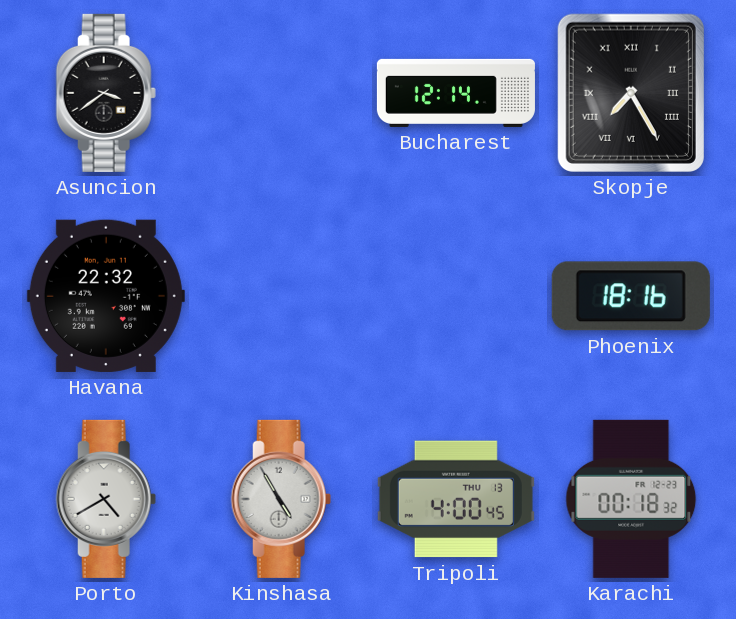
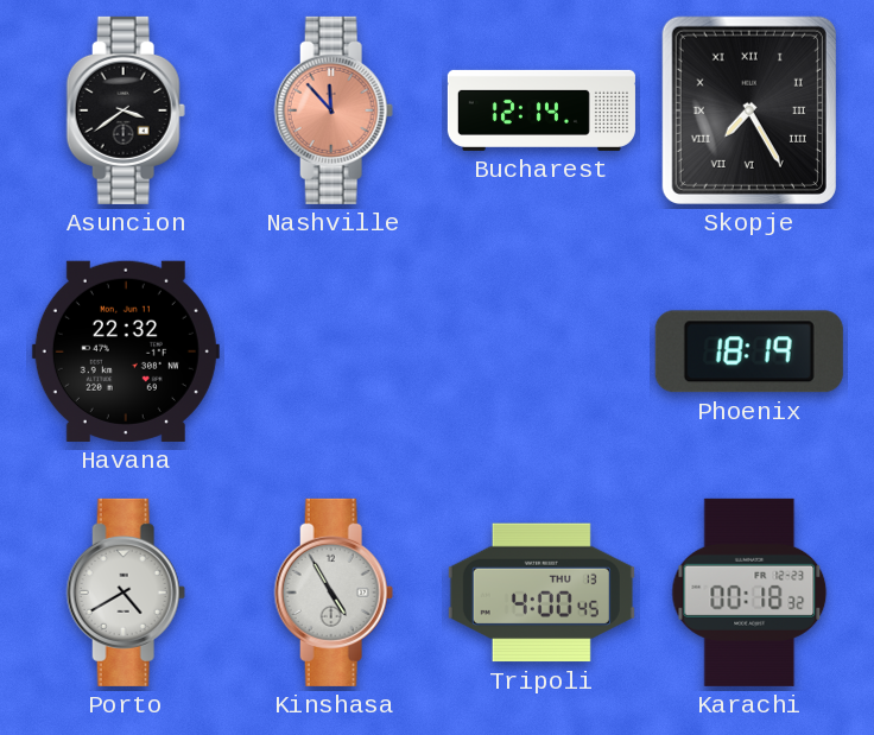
Nashville: none -> 11:53
Phoenix: 18:16 -> 18:19
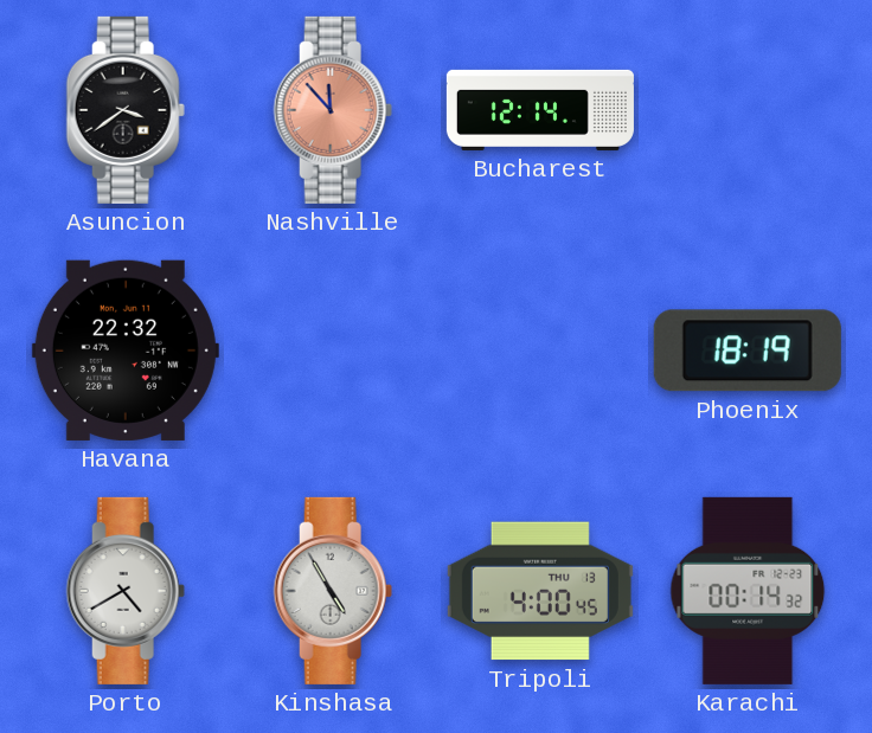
Skopje: 7:25 -> none
Karachi: 00:18 -> 00:14
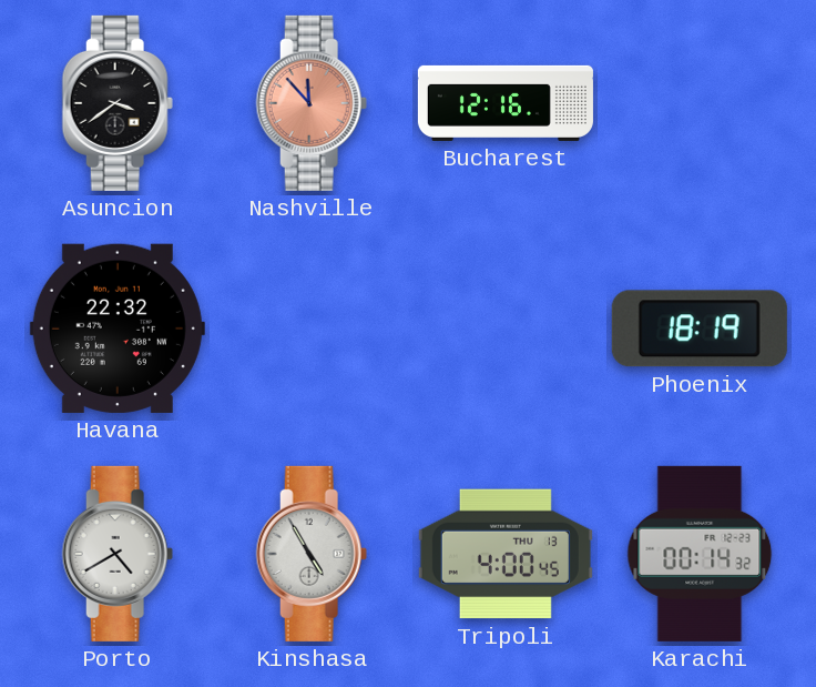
Bucharest: 12:14 -> 12:16
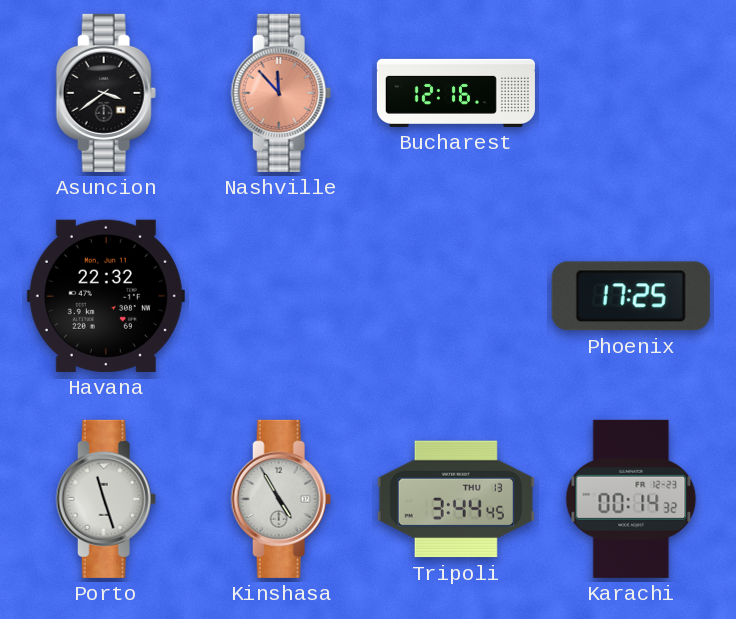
Phoenix: 18:19 -> 17:25
Porto: 4:40 -> 11:27
Tripoli: 4:00 -> 3:44
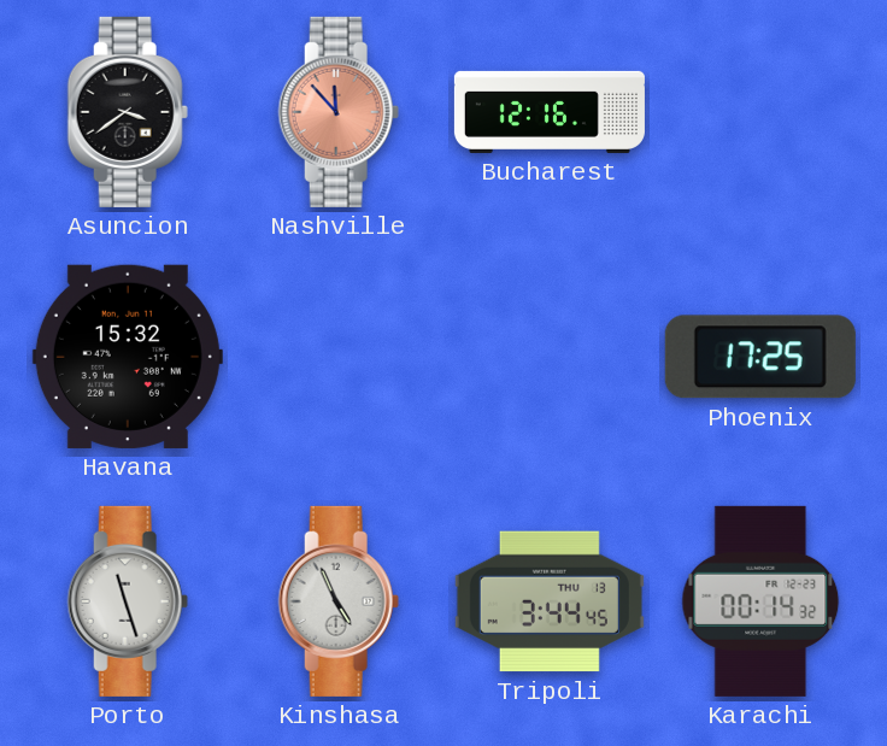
Havana: 22:32 -> 15:32
Kinshasa: 4:55 -> 4:56
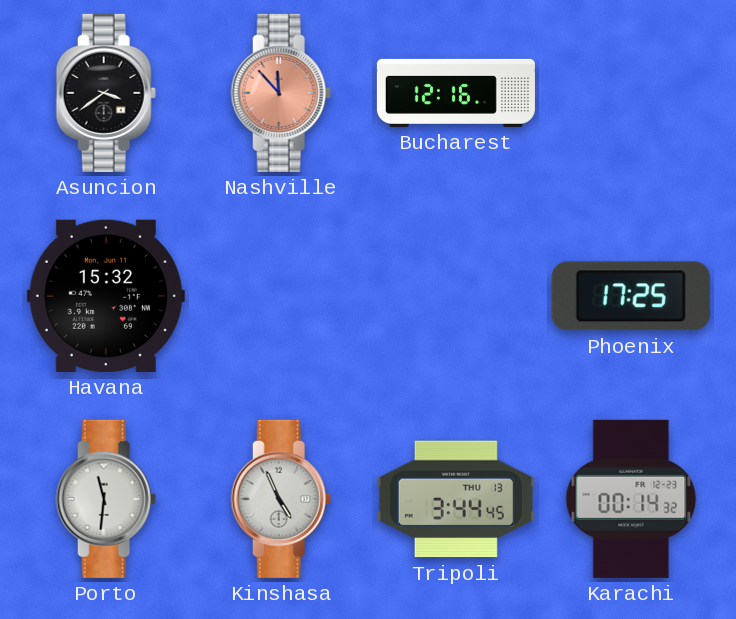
Porto: 11:27 -> 11:31
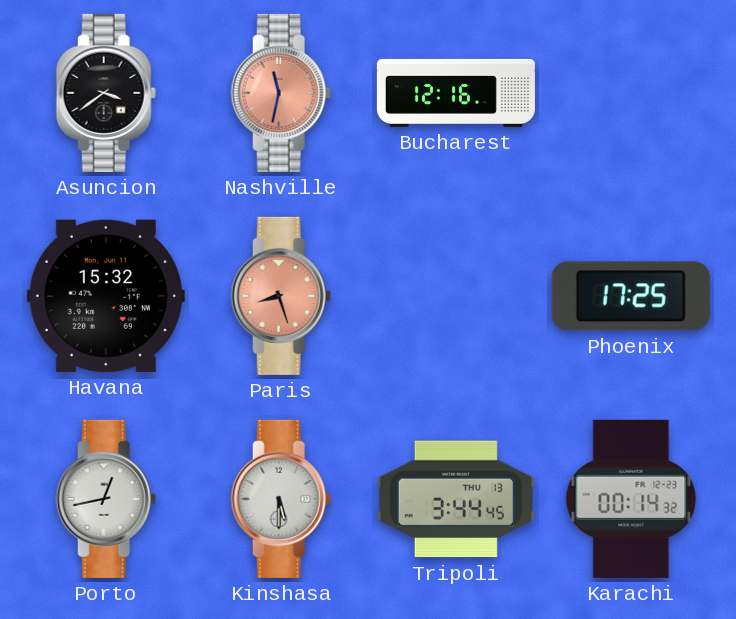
Nashville: 11:53 -> 11:32
Paris: none -> 8:27
Porto: 11:31 -> 12:43
Kinshasa: 4:56 -> 5:30
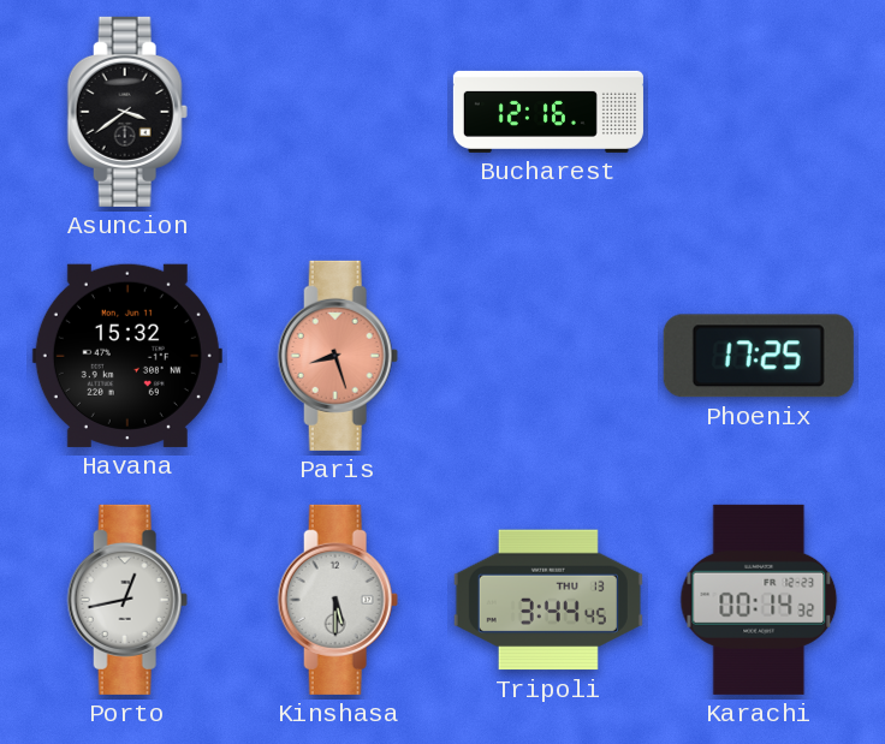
Nashville: 11:32 -> none
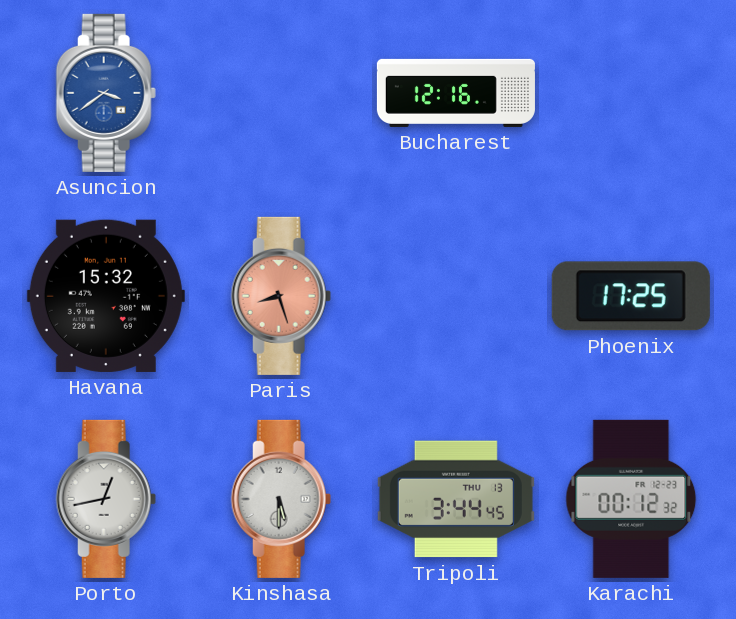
Asuncion dial: black -> blue
Karachi: 00:14 -> 00:12
